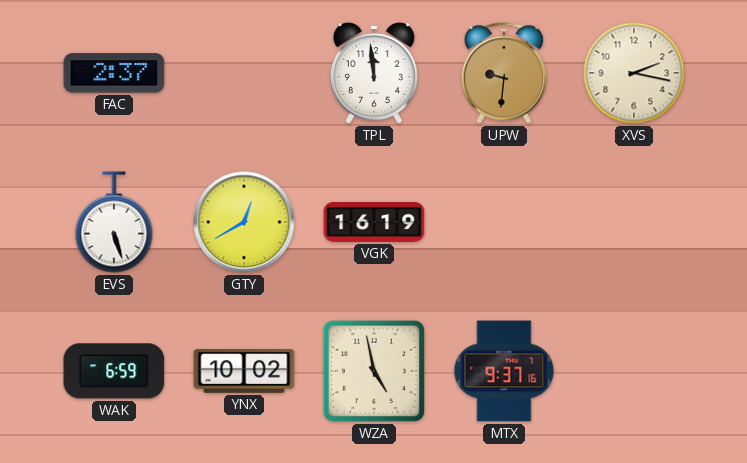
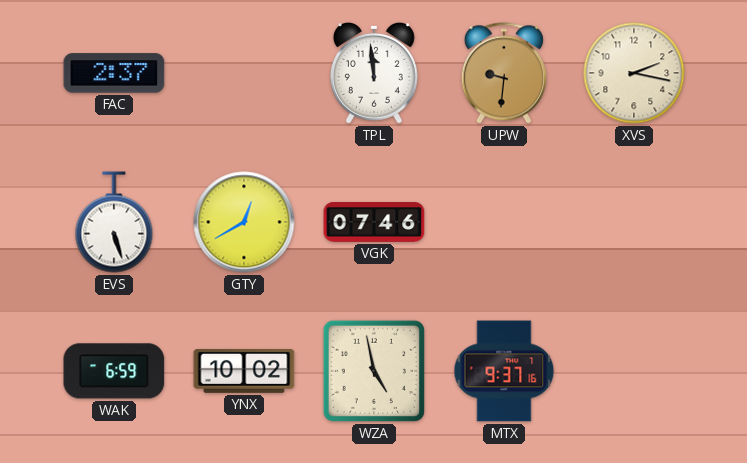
VGK: 16:19 -> 07:46
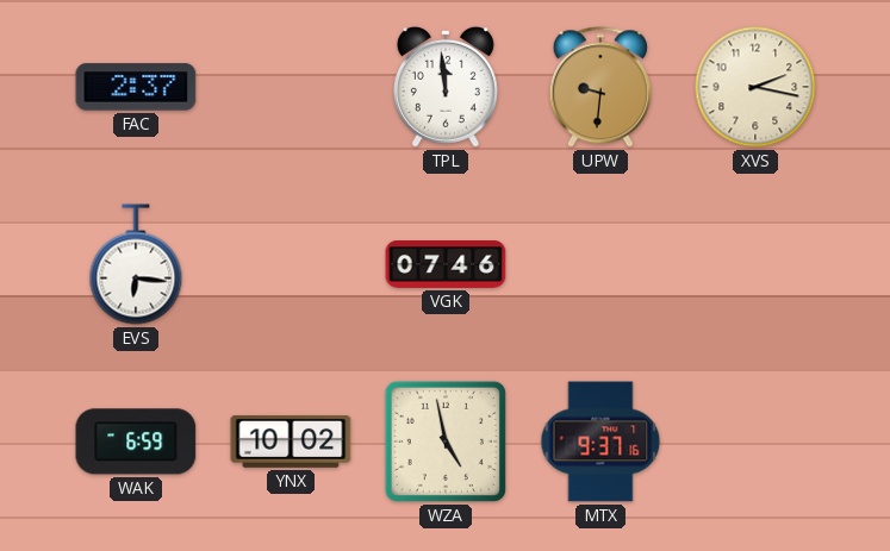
EVS: 5:27 -> 6:16
GTY: 12:40 -> none
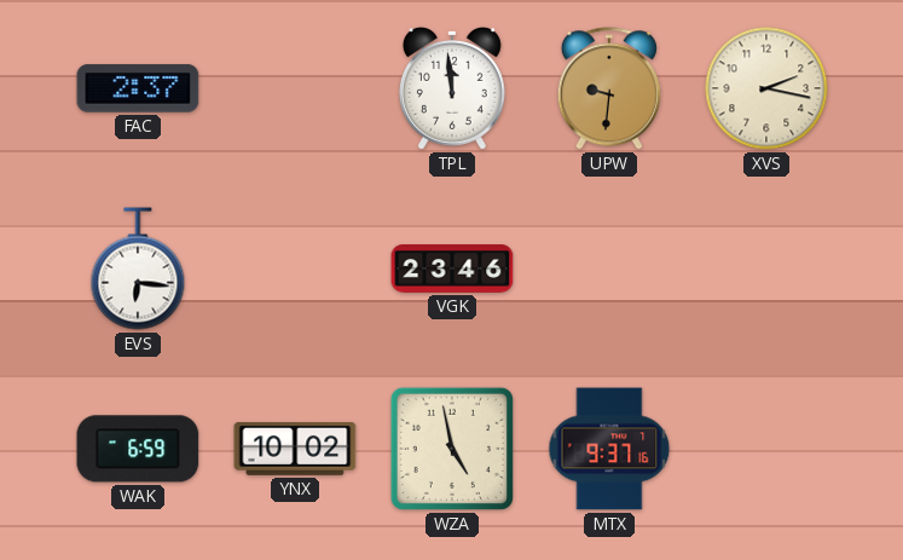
VGK: 07:46 -> 23:46
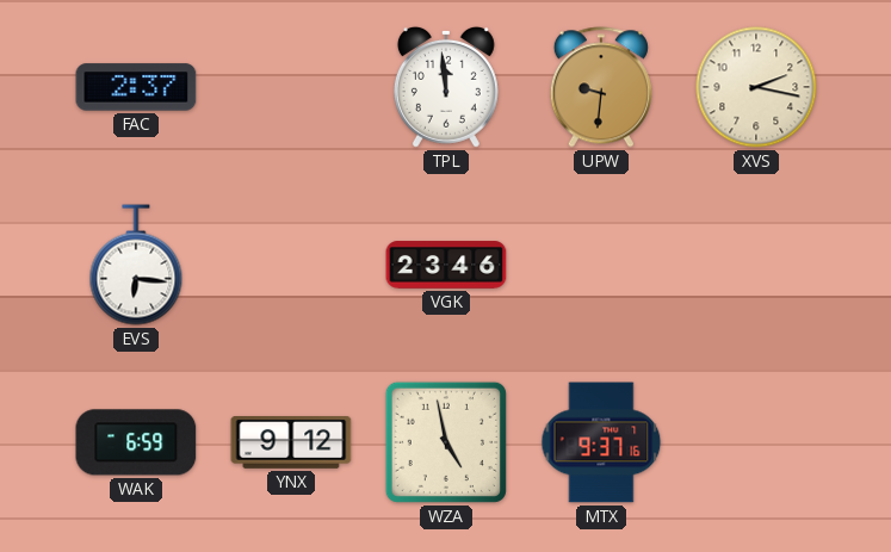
YNX: 10:02 -> 9:12
